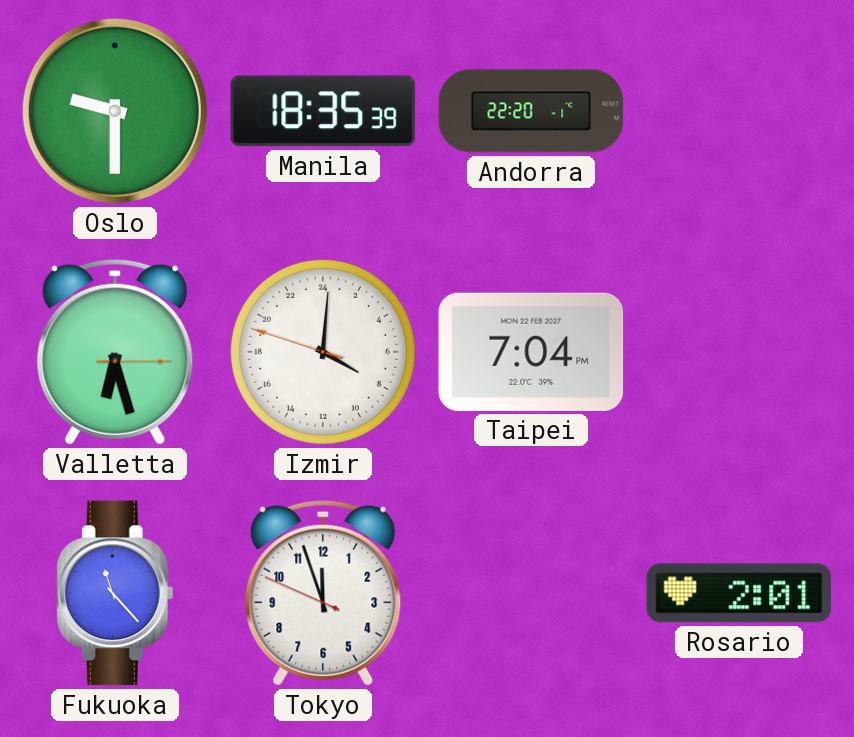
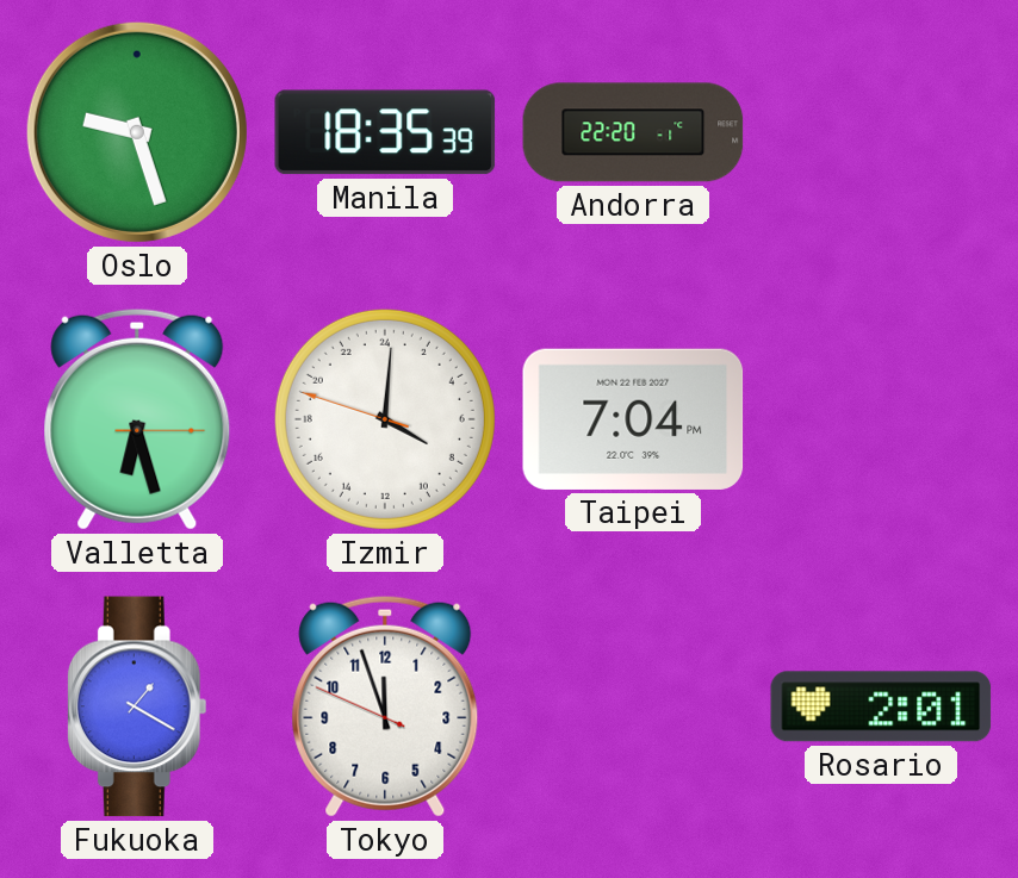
Oslo: 9:30 -> 9:27
Fukuoka: 11:23 -> 1:20
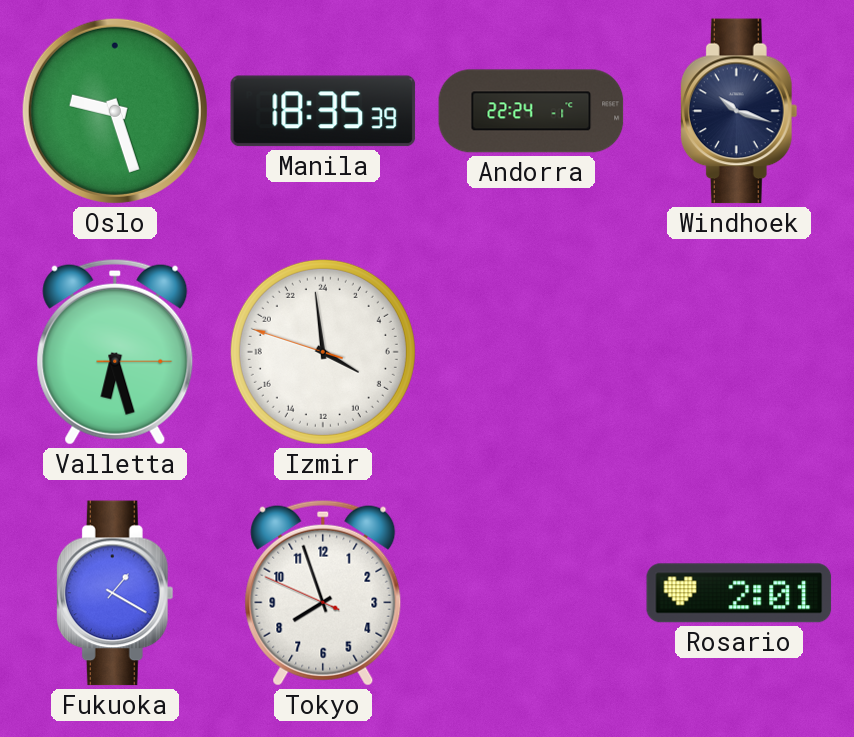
Andorra: 22:20 -> 22:24
Windhoek: none -> 10:18
Izmir: 8:00 -> 7:58
Taipei: 7:04 -> none
Tokyo: 11:56 -> 7:56
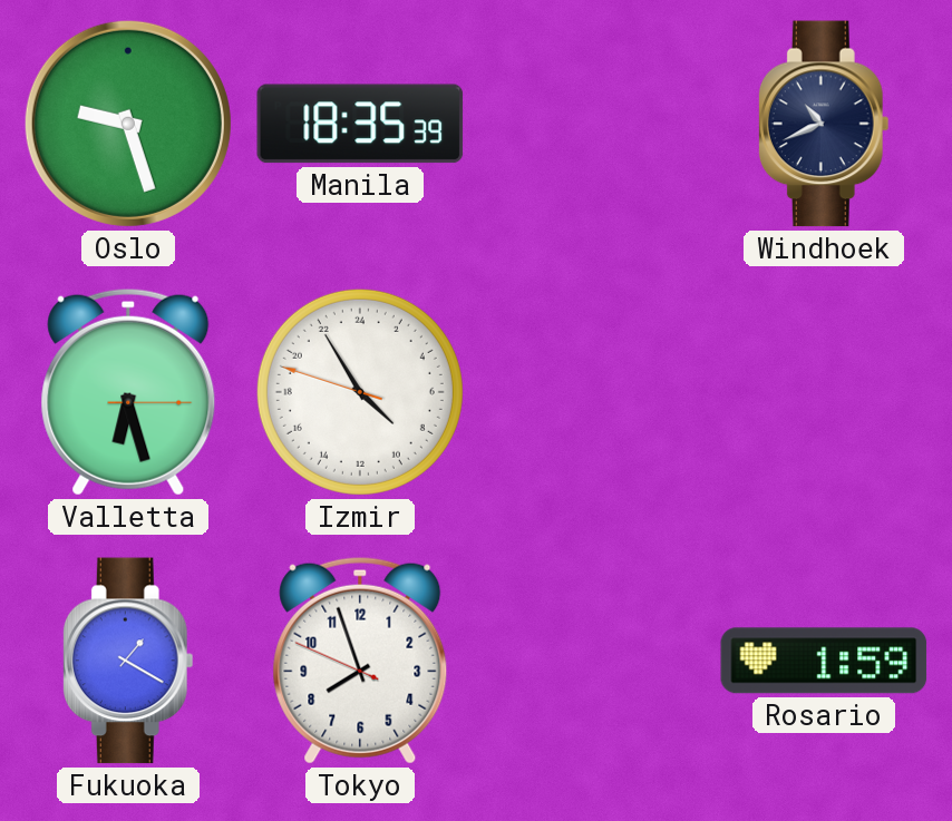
Andorra: 22:24 -> none
Windhoek: 10:18 -> 10:41
Izmir: 7:58 -> 8:54
Rosario: 2:01 -> 1:59
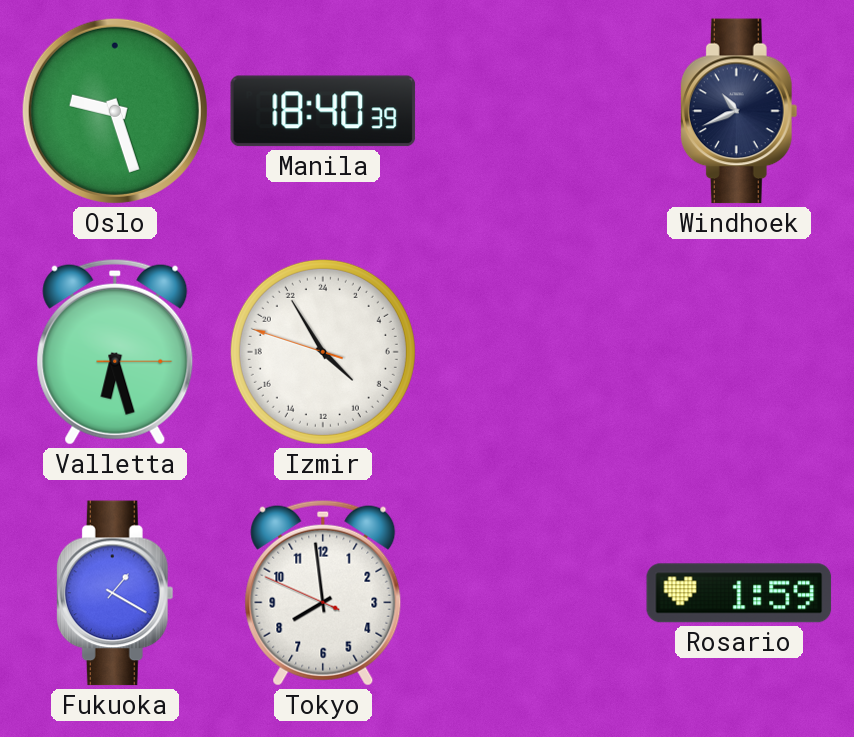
Manila: 18:35 -> 18:40
Tokyo: 7:56 -> 7:58
